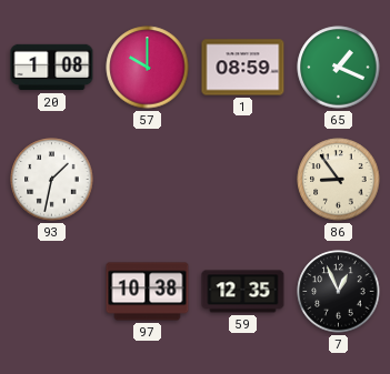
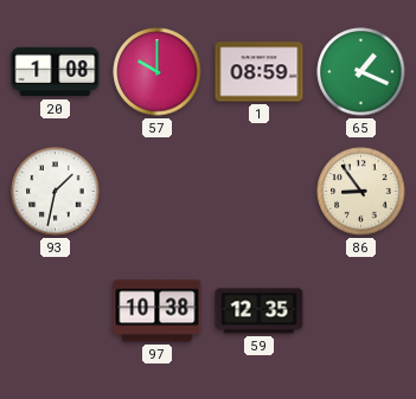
7: 12:56 -> none
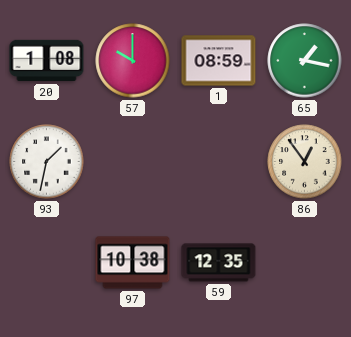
65: 1:19 -> 1:17
86: 8:54 -> 12:54
